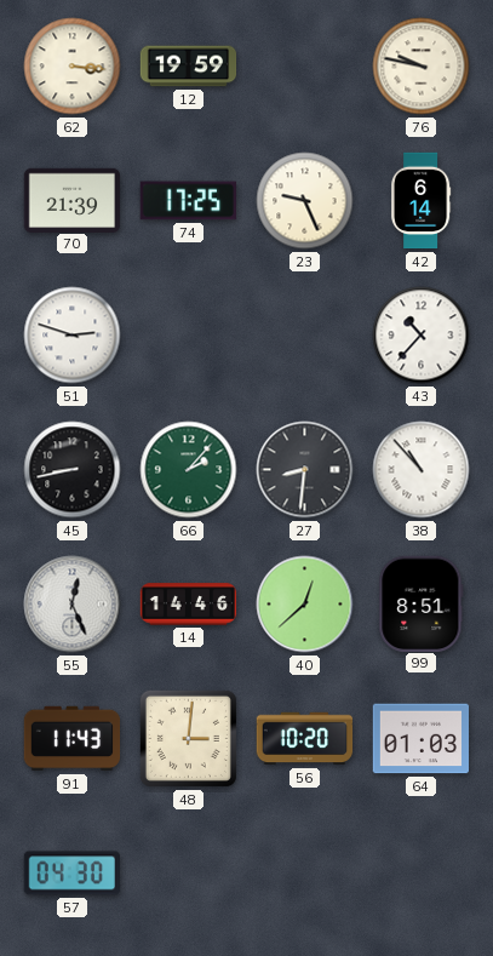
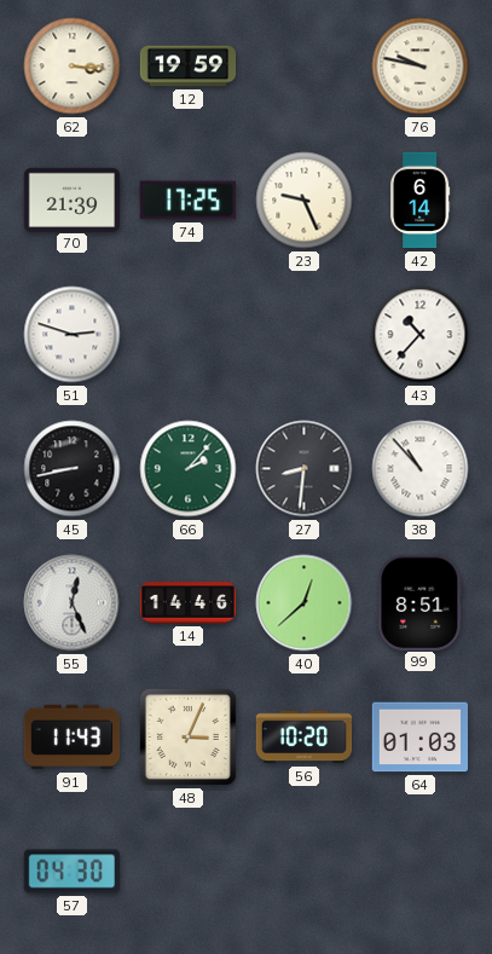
48: 3:01 -> 3:04
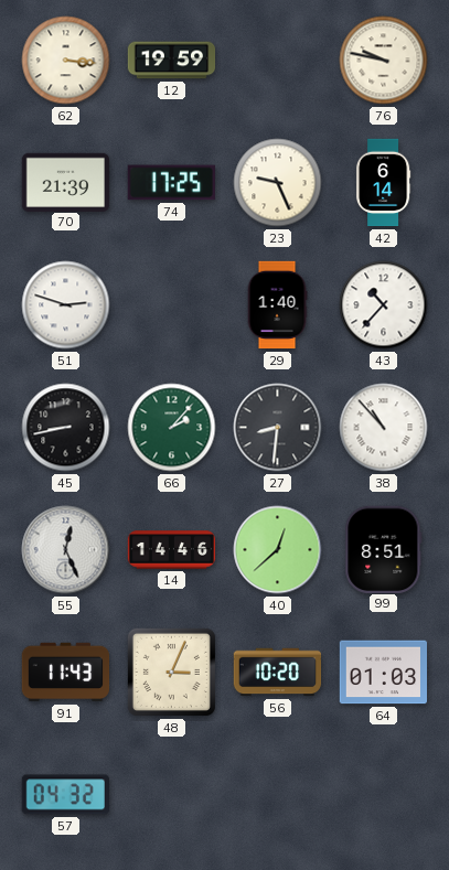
29: none -> 1:40
57: 04:30 -> 04:32
